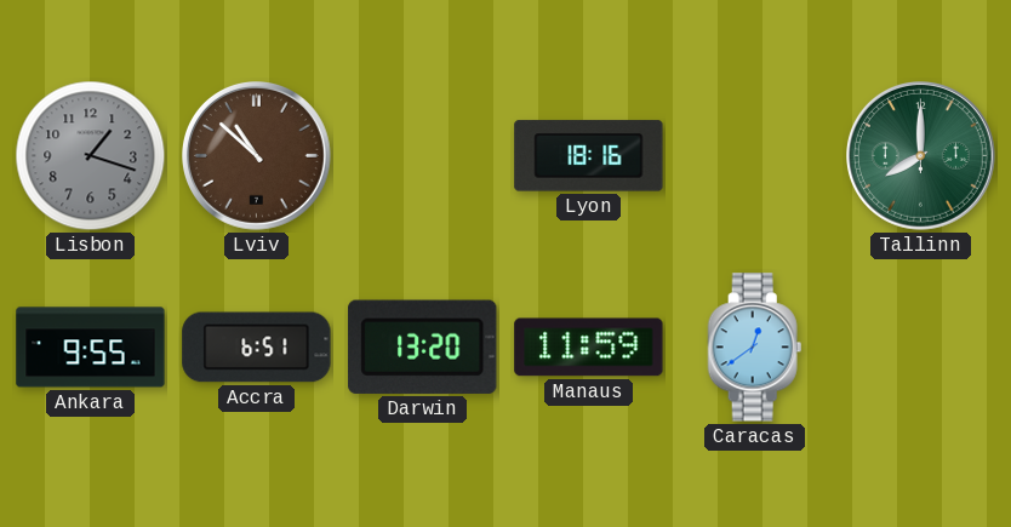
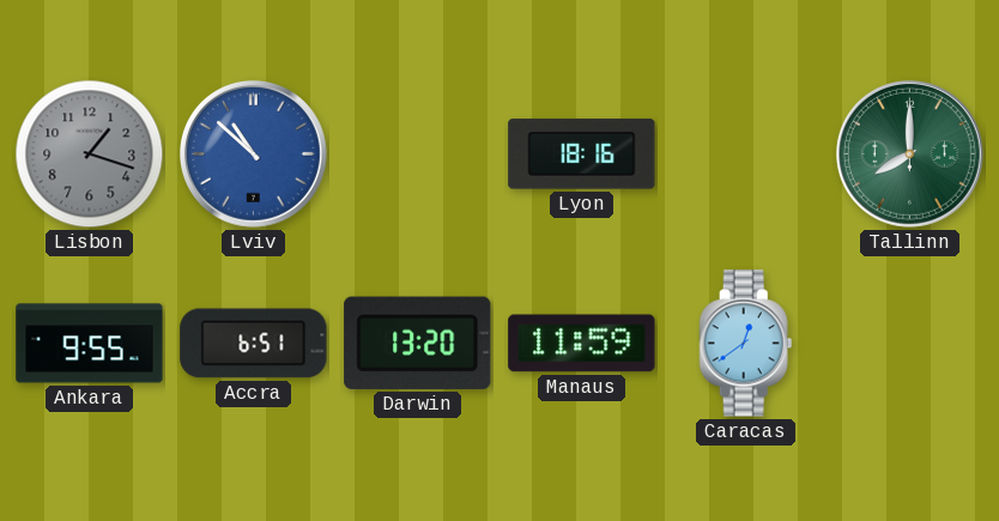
Lviv dial: brown -> blue
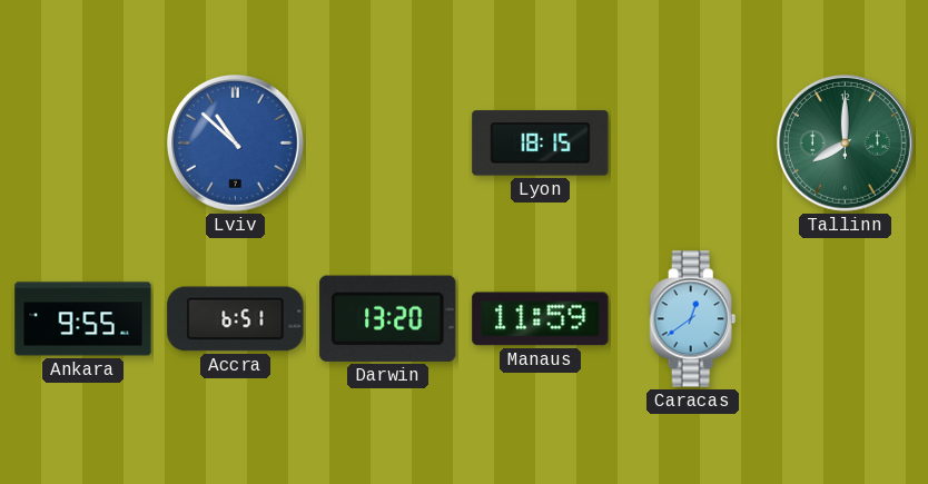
Lisbon: 1:18 -> none
Lyon: 18:16 -> 18:15
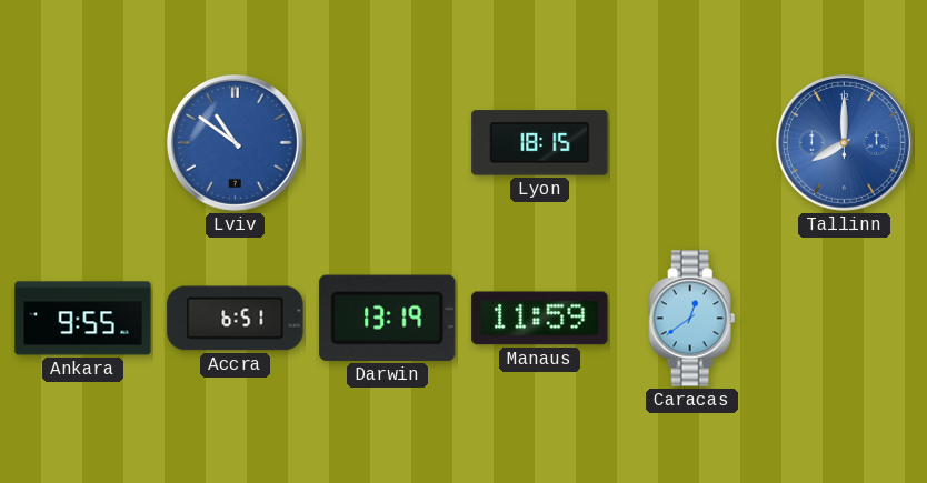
Lviv: 10:52 -> 10:51
Tallinn dial: green -> blue
Darwin: 13:20 -> 13:19
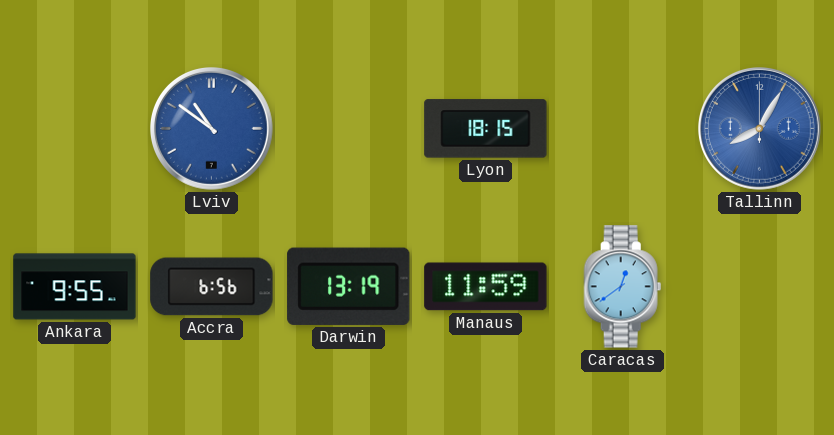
Tallinn: 8:00 -> 8:05
Accra: 6:51 -> 6:56
